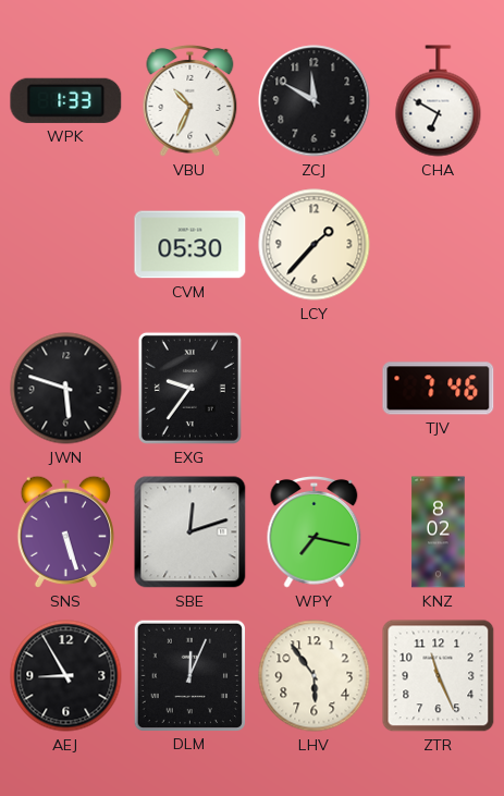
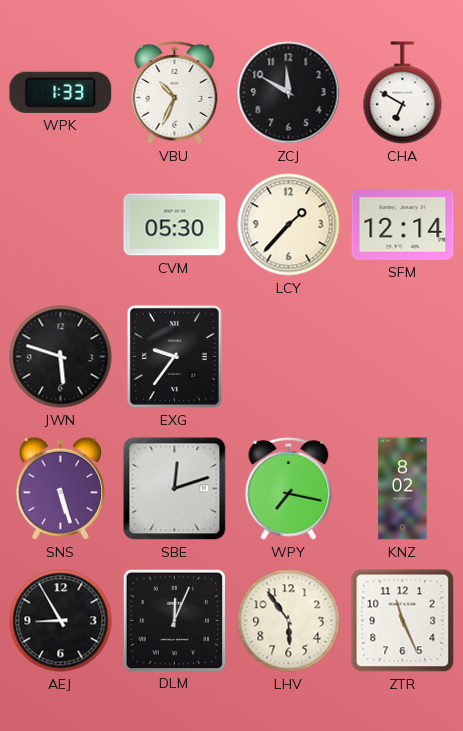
SFM: none -> 12:14
TJV: 7:46 -> none
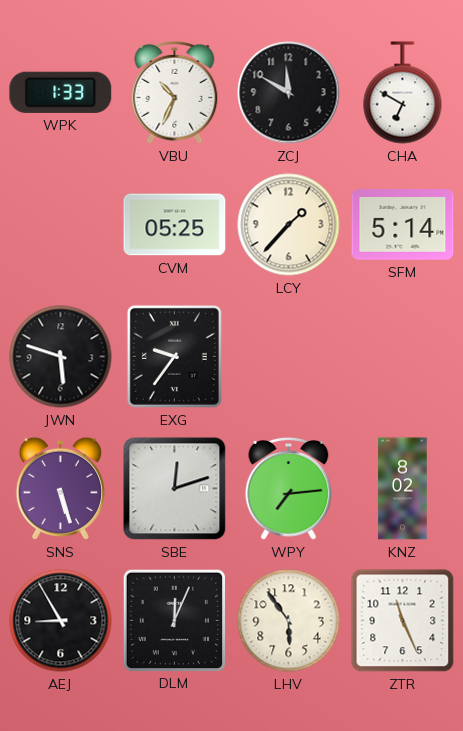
CVM: 05:30 -> 05:25
SFM: 12:14 -> 5:14
WPY: 7:17 -> 7:14
